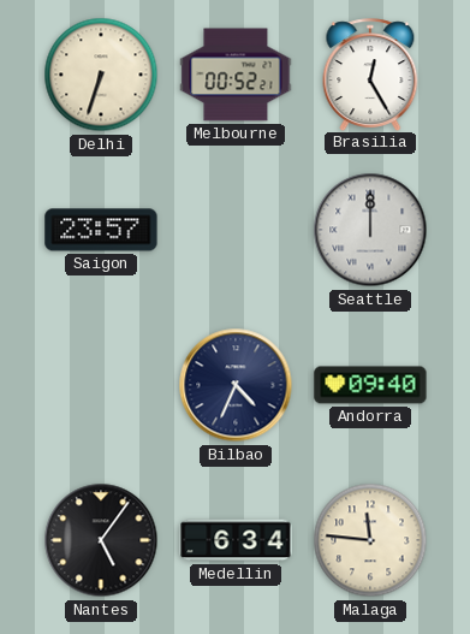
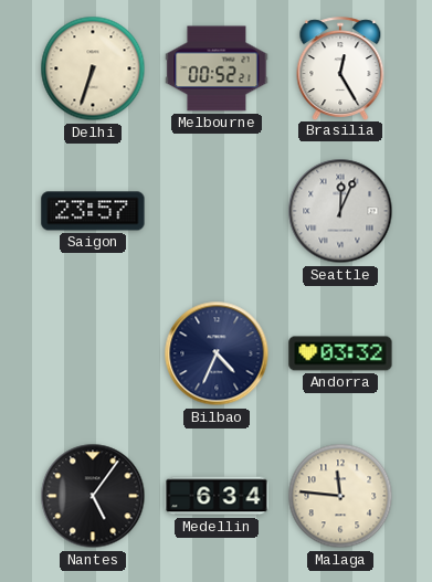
Seattle: 12:00 -> 12:04
Andorra: 09:40 -> 03:32
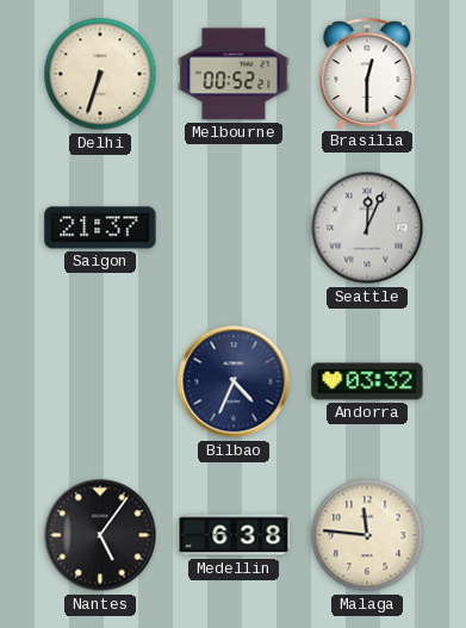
Brasilia: 12:25 -> 12:30
Saigon: 23:57 -> 21:37
Medellin: 6:34 -> 6:38
